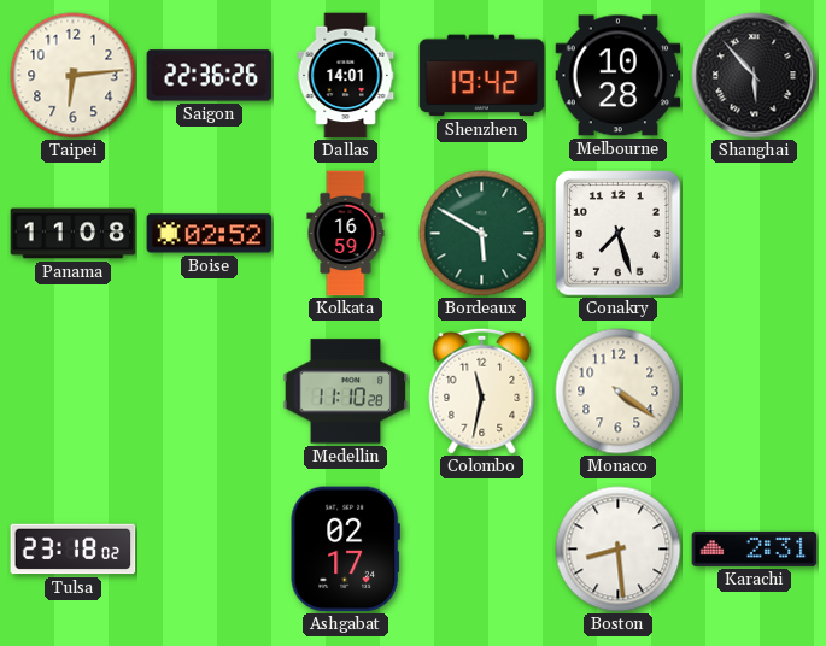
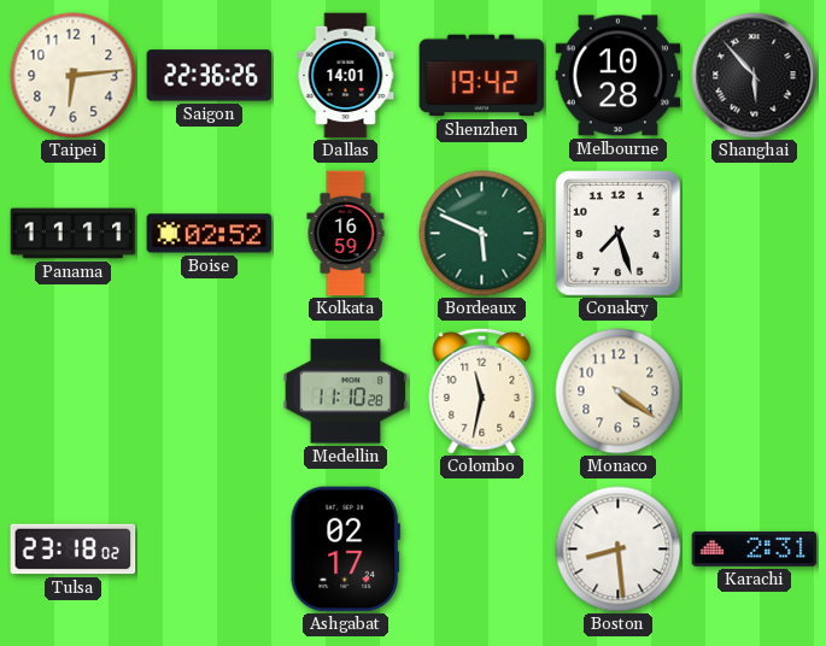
Panama: 11:08 -> 11:11
Bordeaux: 5:50 -> 5:49
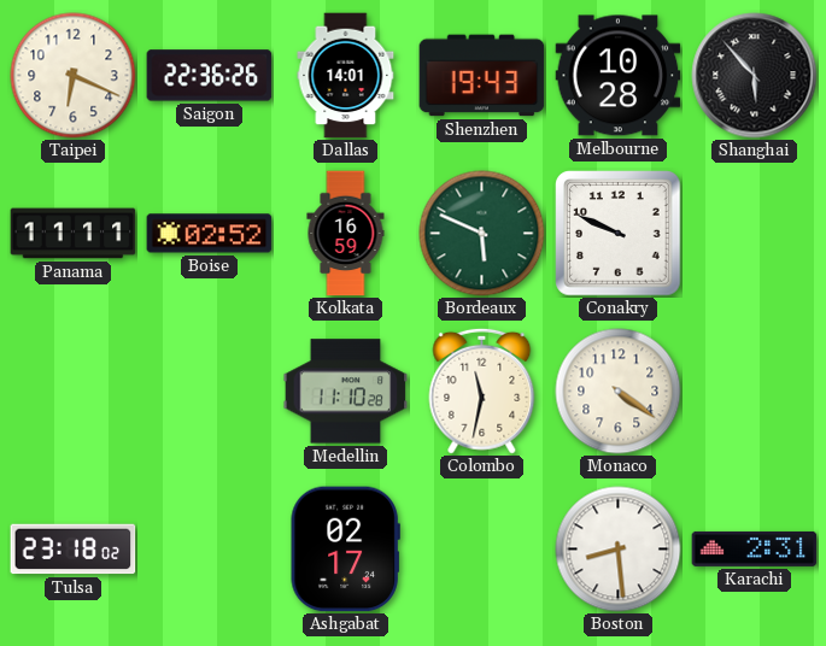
Taipei: 6:14 -> 6:19
Shenzhen: 19:42 -> 19:43
Conakry: 7:27 -> 9:49
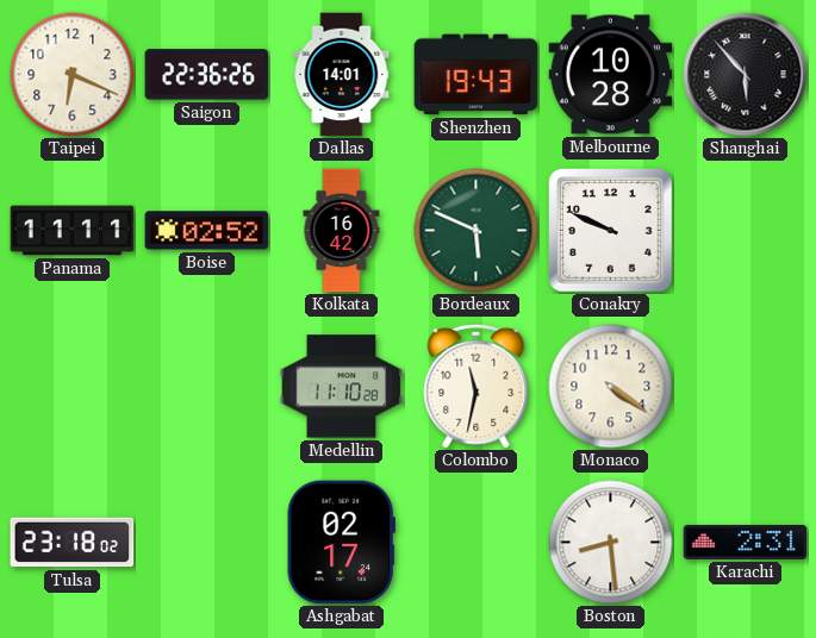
Kolkata: 16:59 -> 16:42
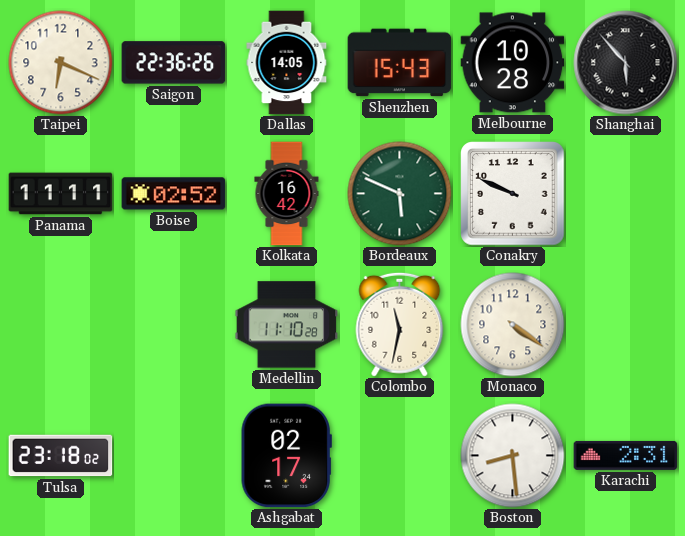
Dallas: 14:01 -> 14:05
Shenzhen: 19:43 -> 15:43
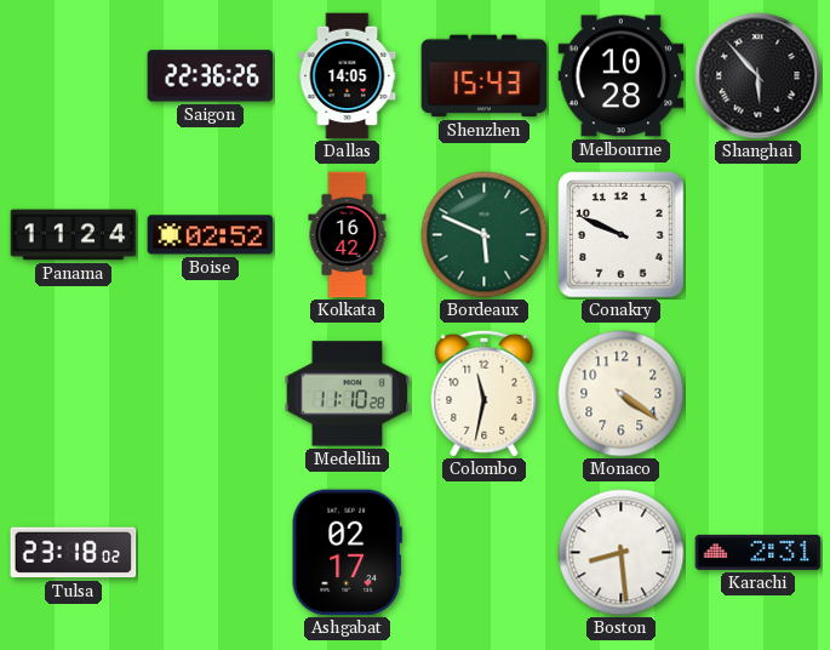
Taipei: 6:19 -> none
Panama: 11:11 -> 11:24
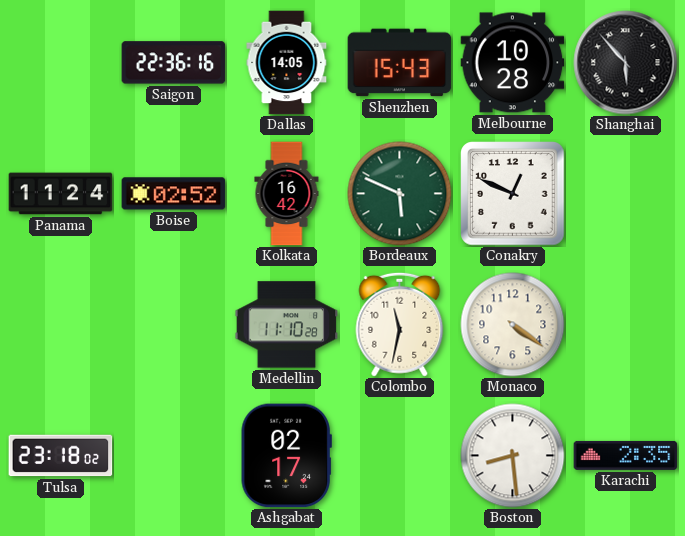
Saigon: 22:36:26 -> 22:36:16
Conakry: 9:49 -> 12:49
Karachi: 2:31 -> 2:35
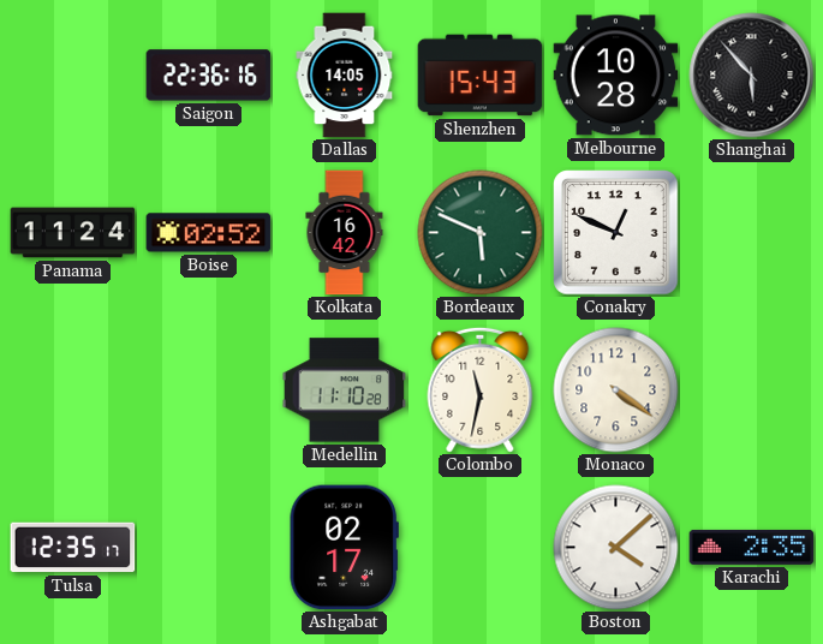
Tulsa: 23:18 -> 12:35
Boston: 8:29 -> 4:08
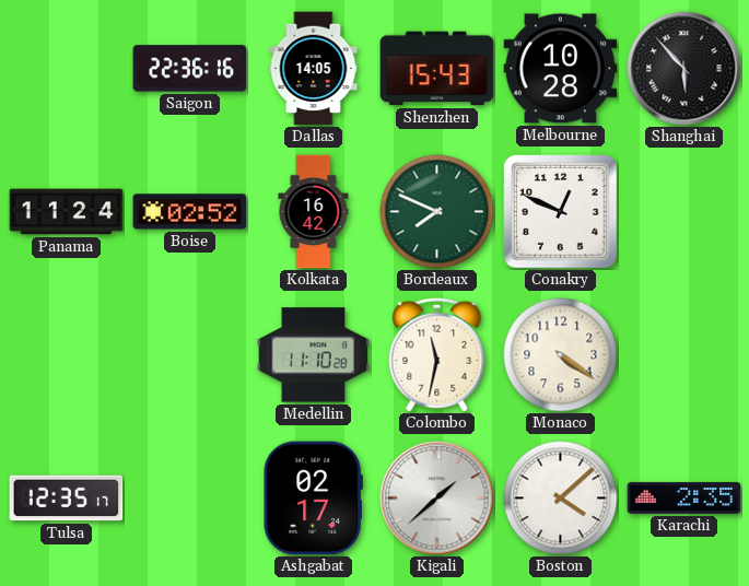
Bordeaux: 5:49 -> 7:49
Kigali: none -> 1:38
